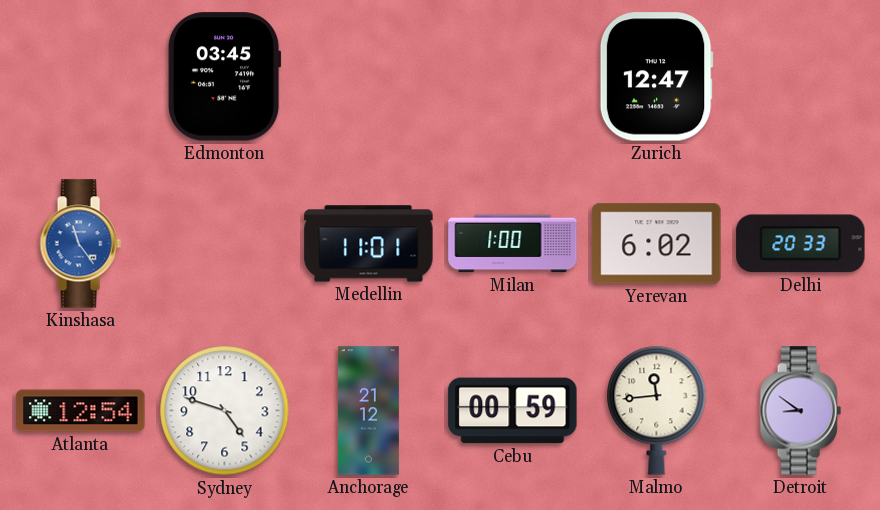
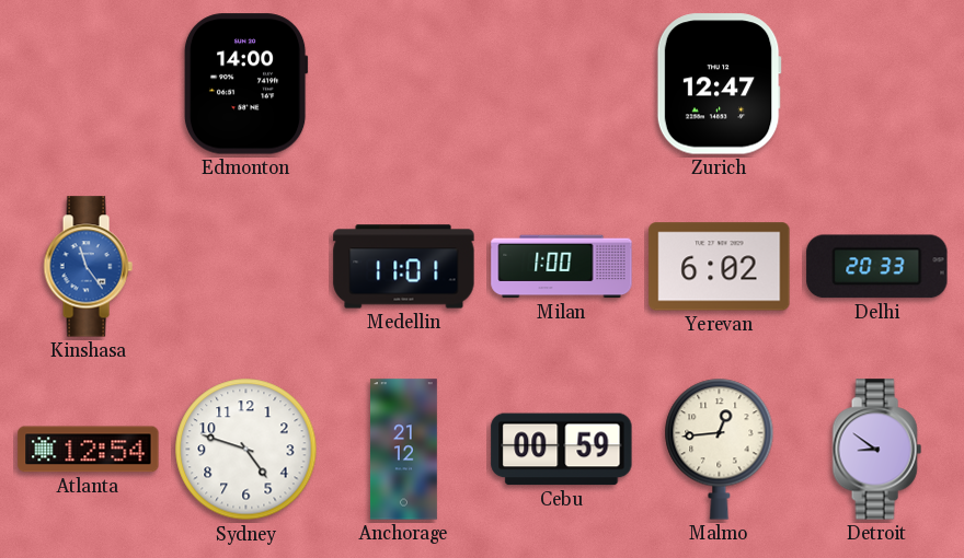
Edmonton: 03:45 -> 14:00
Malmo: 11:44 -> 12:44
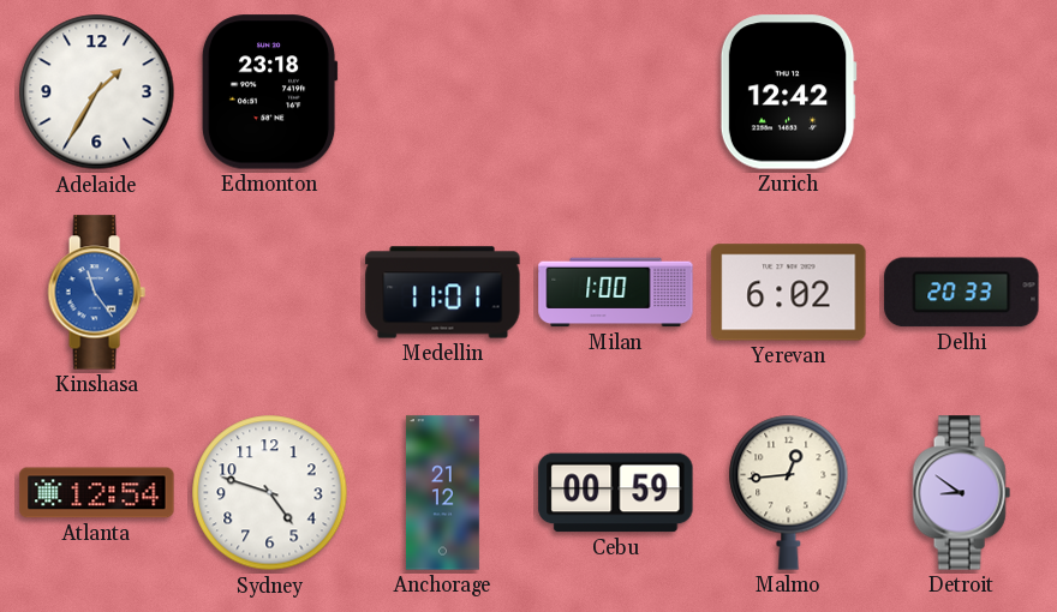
Adelaide: none -> 1:35
Edmonton: 14:00 -> 23:18
Zurich: 12:47 -> 12:42
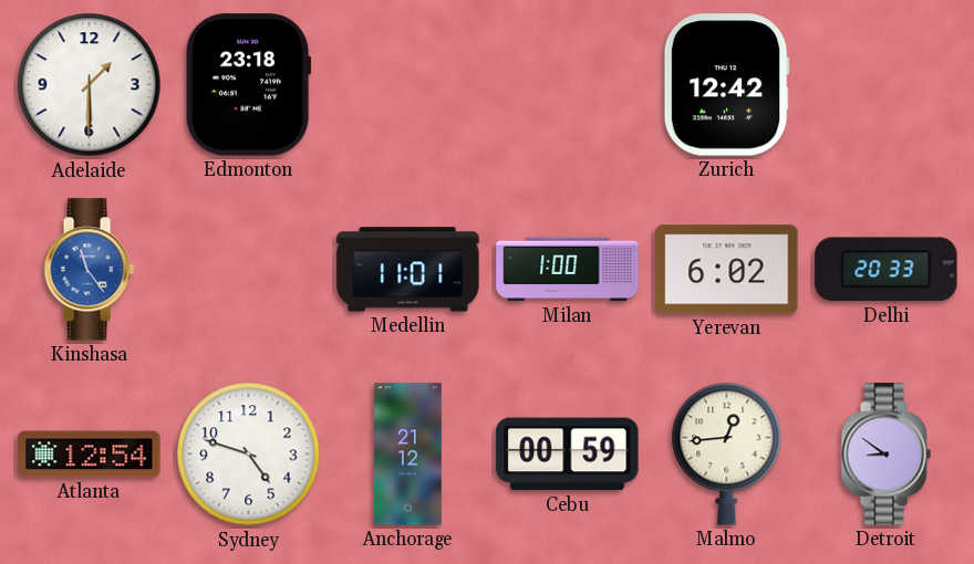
Adelaide: 1:35 -> 1:30
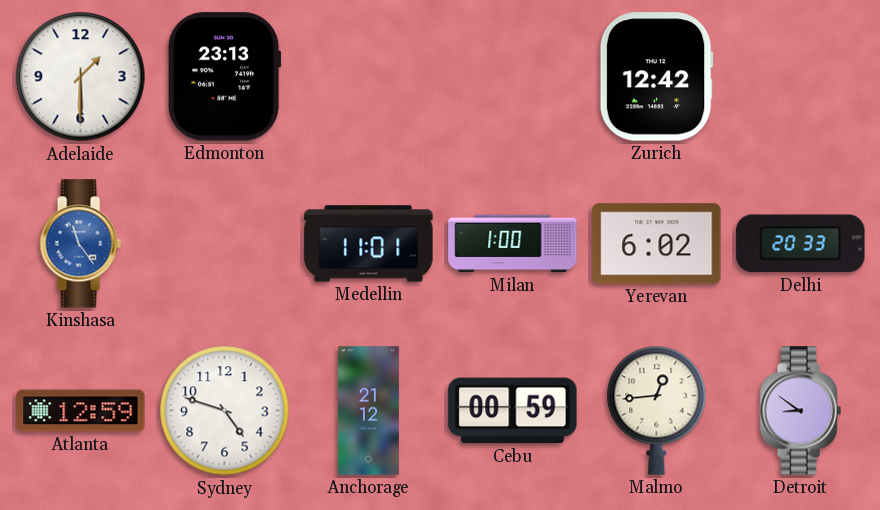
Edmonton: 23:18 -> 23:13
Atlanta: 12:54 -> 12:59
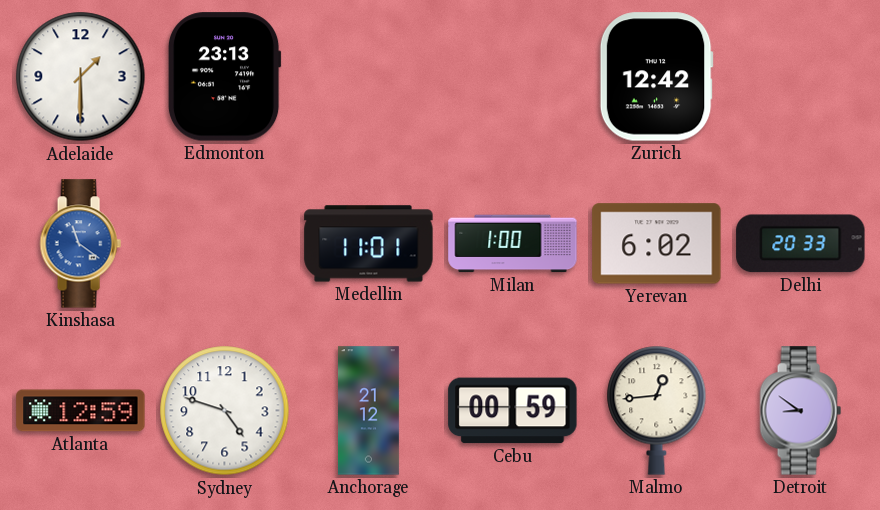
Kinshasa: 11:24 -> 11:21
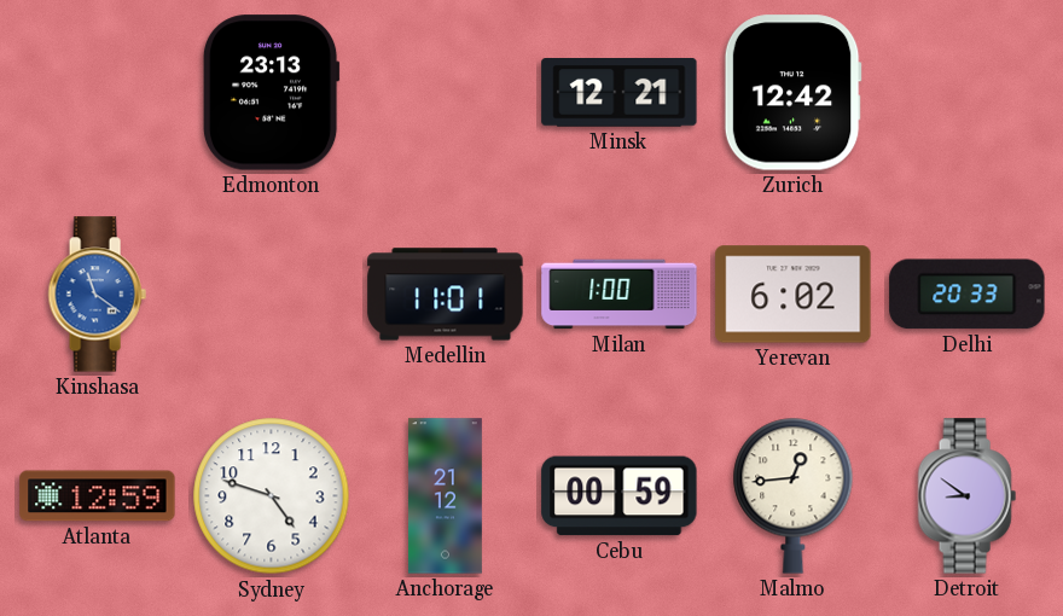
Adelaide: 1:30 -> none
Minsk: none -> 12:21
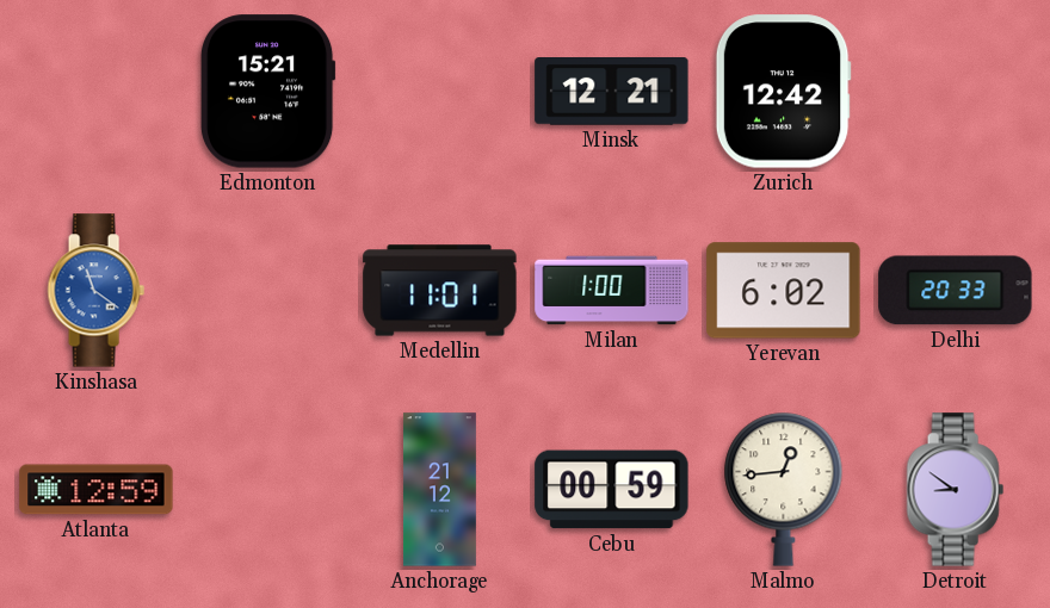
Edmonton: 23:13 -> 15:21
Sydney: 4:48 -> none
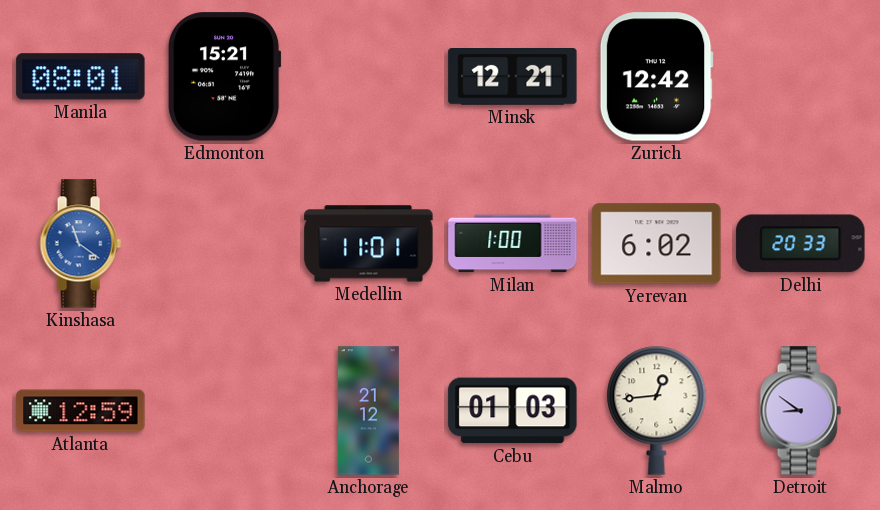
Manila: none -> 08:01
Cebu: 00:59 -> 01:03
